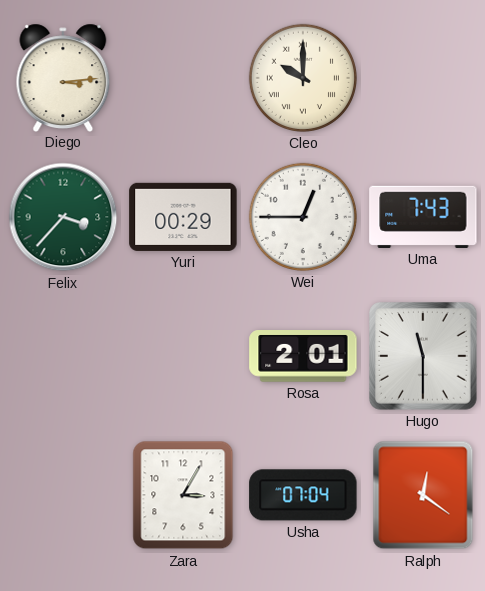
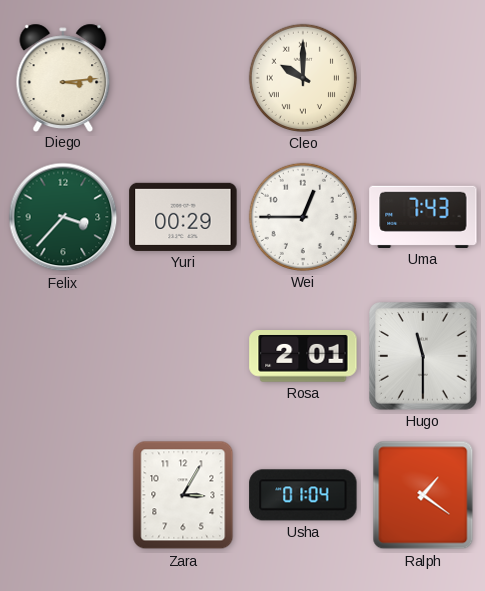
Usha: 07:04 -> 01:04
Ralph: 12:21 -> 1:21
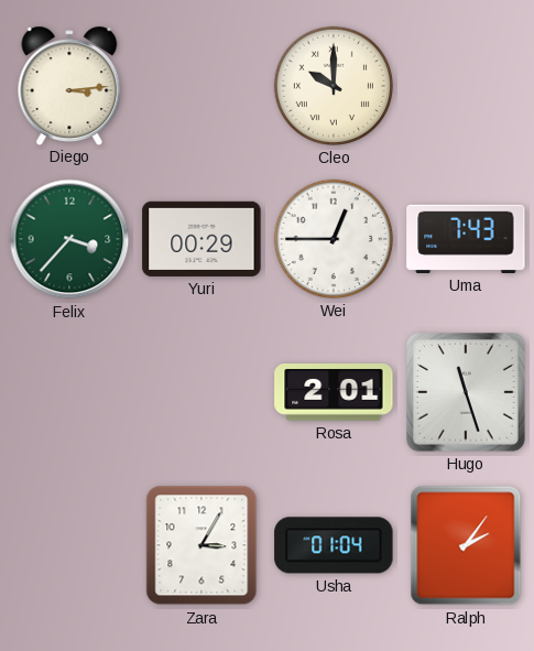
Hugo: 11:30 -> 11:27
Ralph: 1:21 -> 2:06
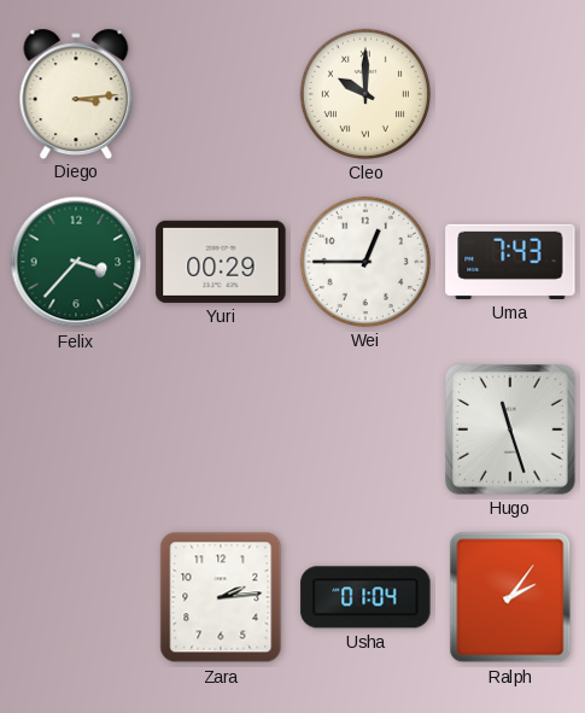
Rosa: 2:01 -> none
Zara: 3:05 -> 2:14
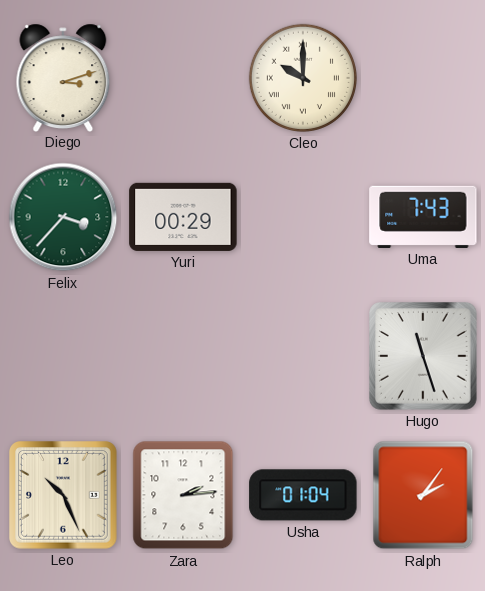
Diego: 3:14 -> 3:12
Wei: 12:45 -> none
Leo: none -> 10:26
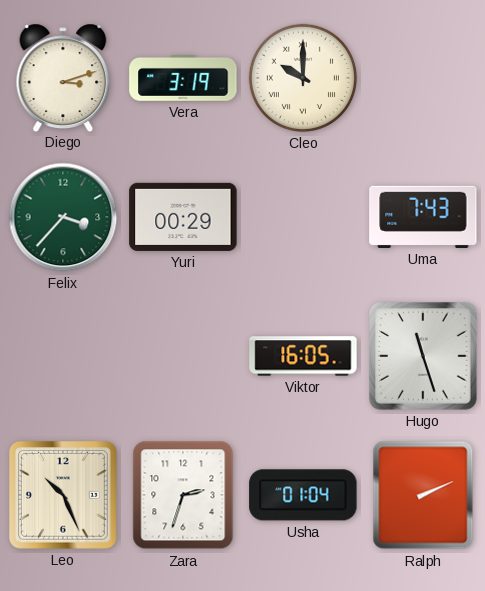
Vera: none -> 3:19
Viktor: none -> 16:05
Zara: 2:14 -> 2:33
Ralph: 2:06 -> 2:11
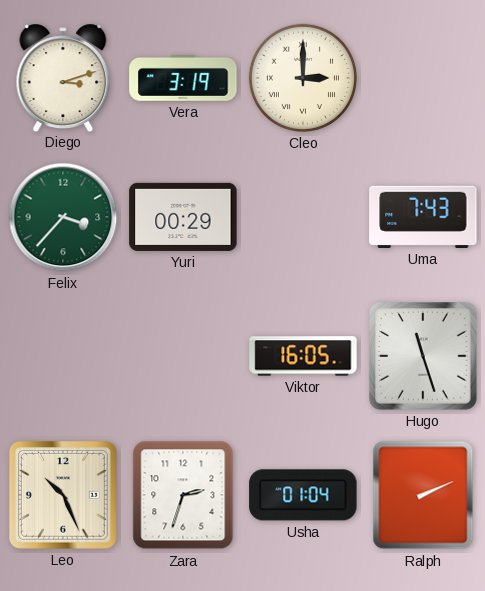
Cleo: 10:00 -> 3:00
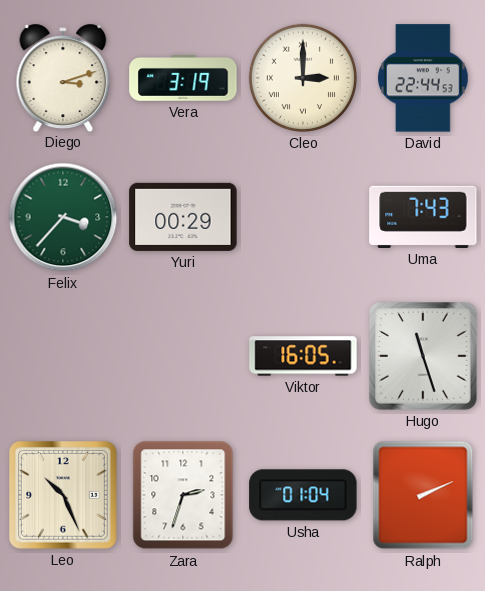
David: none -> 22:44
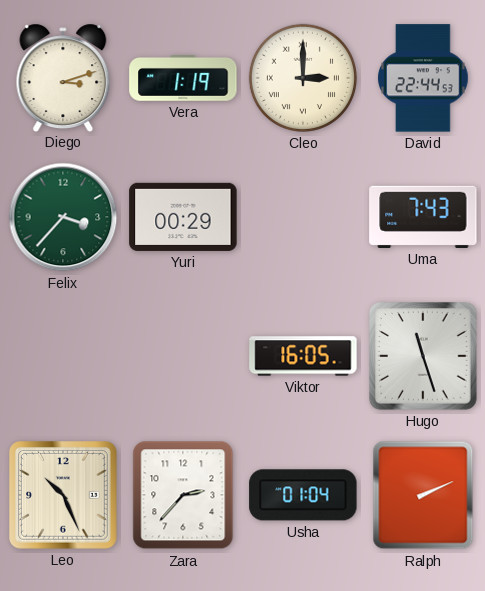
Vera: 3:19 -> 1:19
Zara: 2:33 -> 2:37
